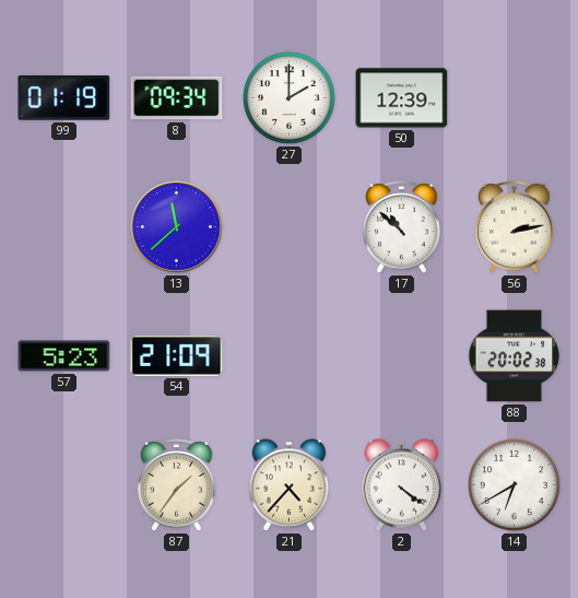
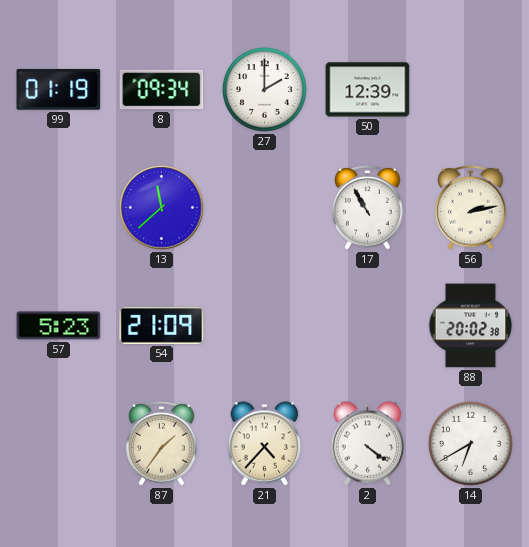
17: 10:52 -> 10:55
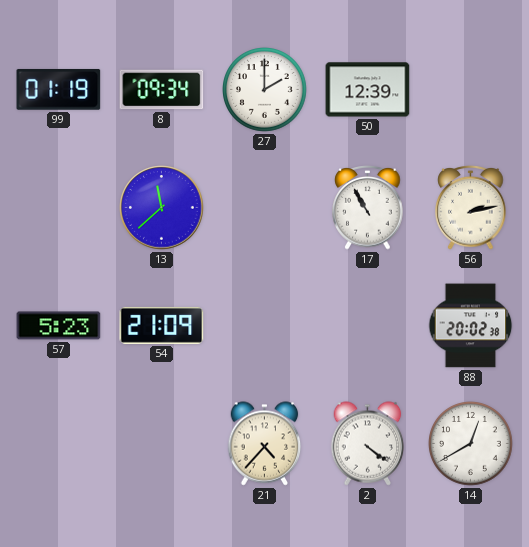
87: 1:36 -> none
14: 6:40 -> 12:40
